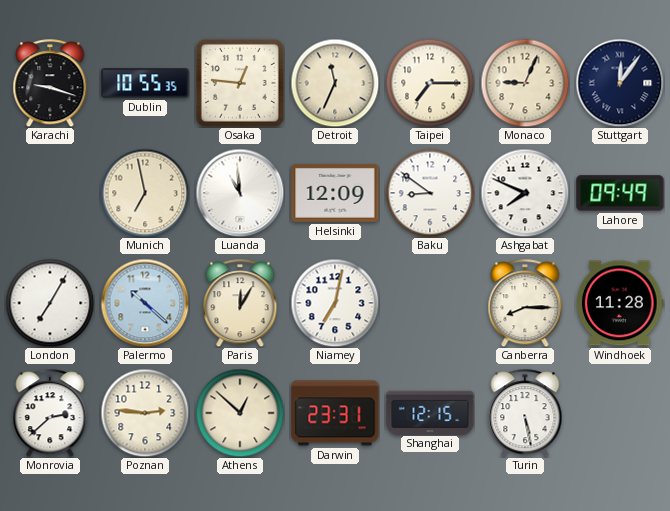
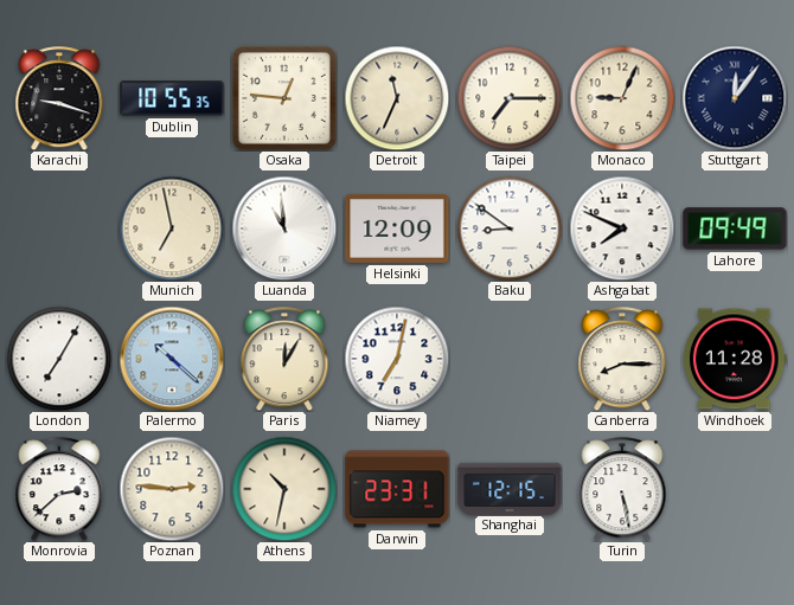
Athens: 12:52 -> 10:32
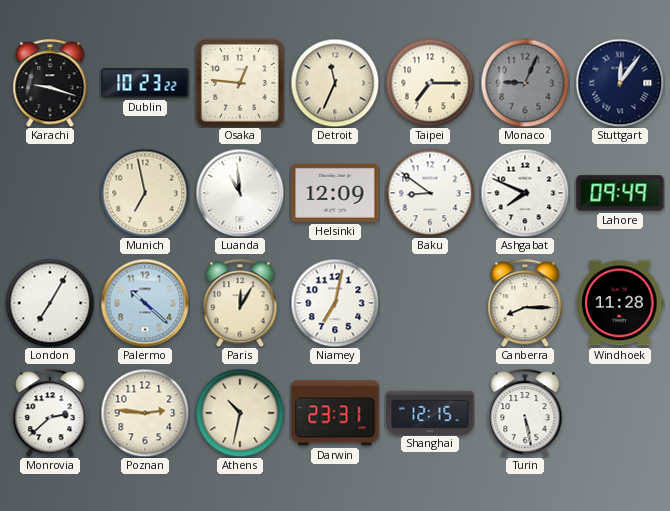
Dublin: 10:55 -> 10:23
Monaco dial: cream -> grey
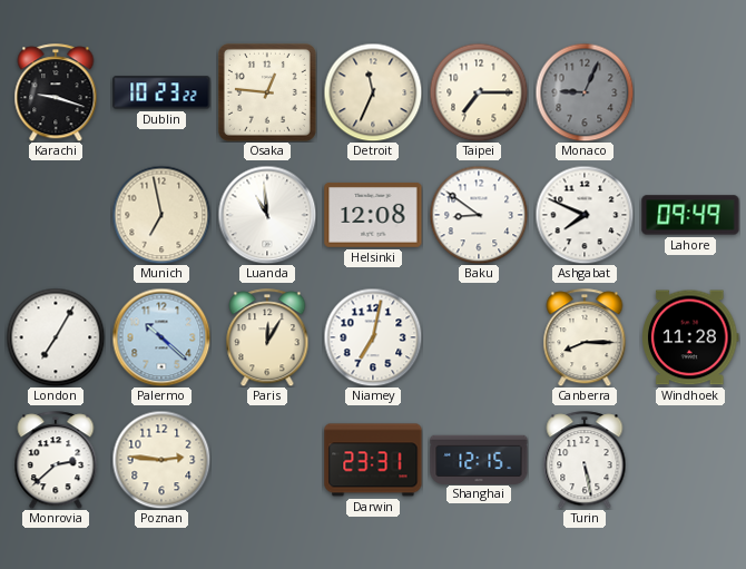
Stuttgart: 12:06 -> none
Helsinki: 12:09 -> 12:08
Athens: 10:32 -> none
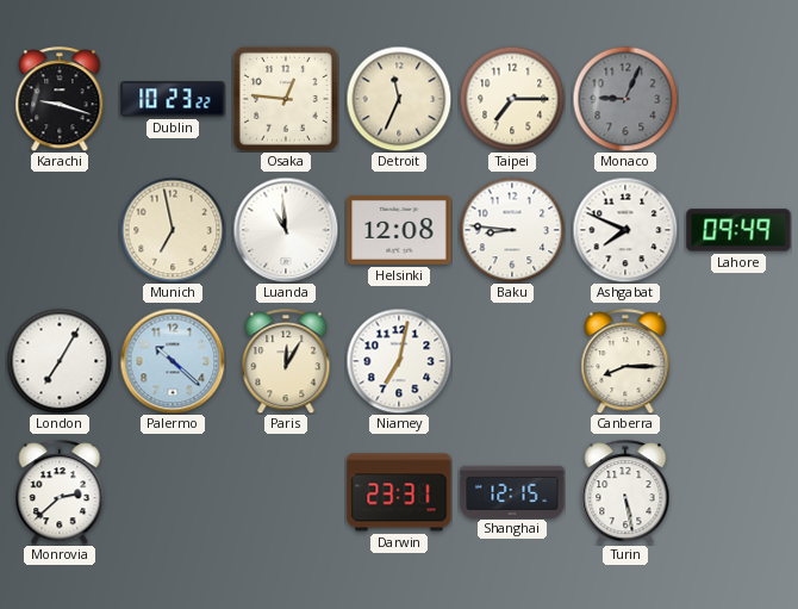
Baku: 8:51 -> 8:46
Windhoek: 11:28 -> none
Poznan: 2:46 -> none
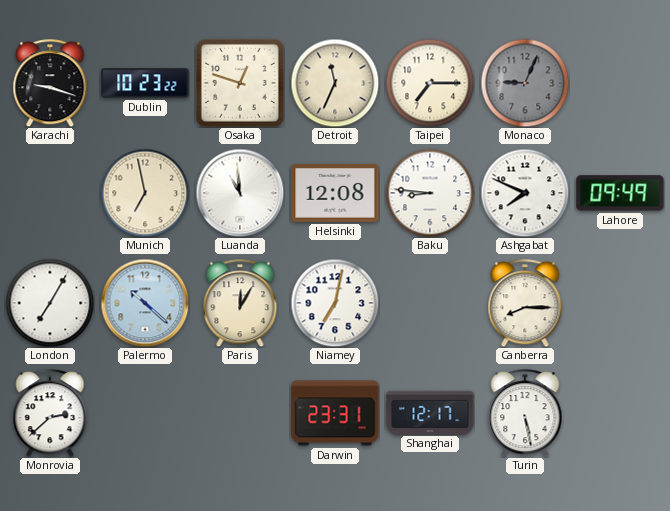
Osaka: 12:46 -> 12:48
Shanghai: 12:15 -> 12:17
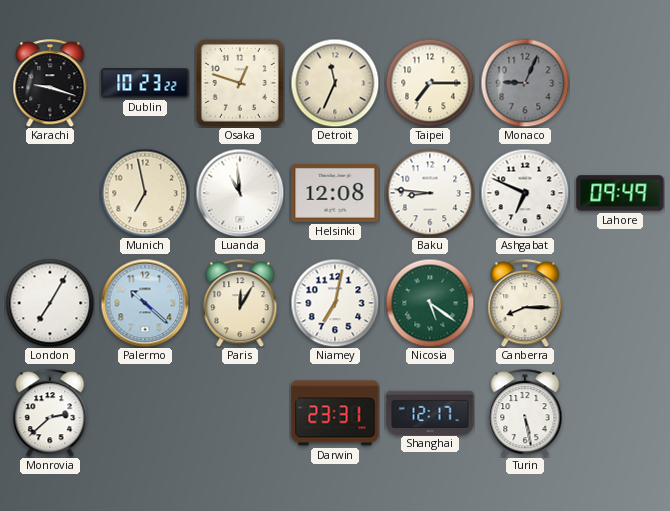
Ashgabat: 7:49 -> 6:49
Nicosia: none -> 5:21
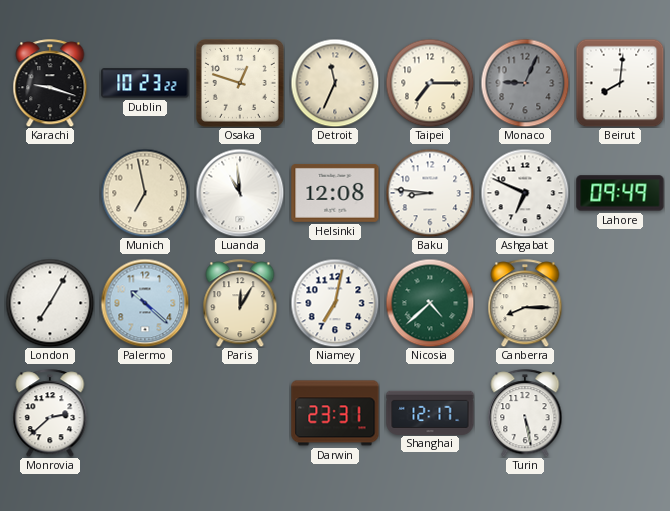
Beirut: none -> 8:01
Nicosia: 5:21 -> 4:38
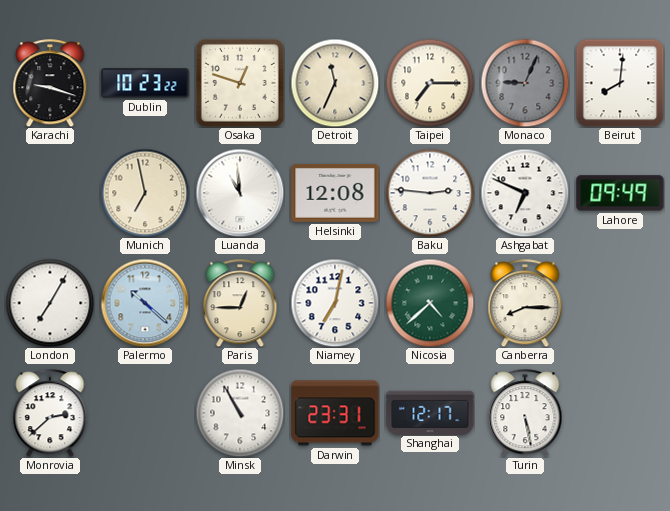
Baku: 8:46 -> 2:46
Paris: 12:05 -> 12:45
Minsk: none -> 10:55
